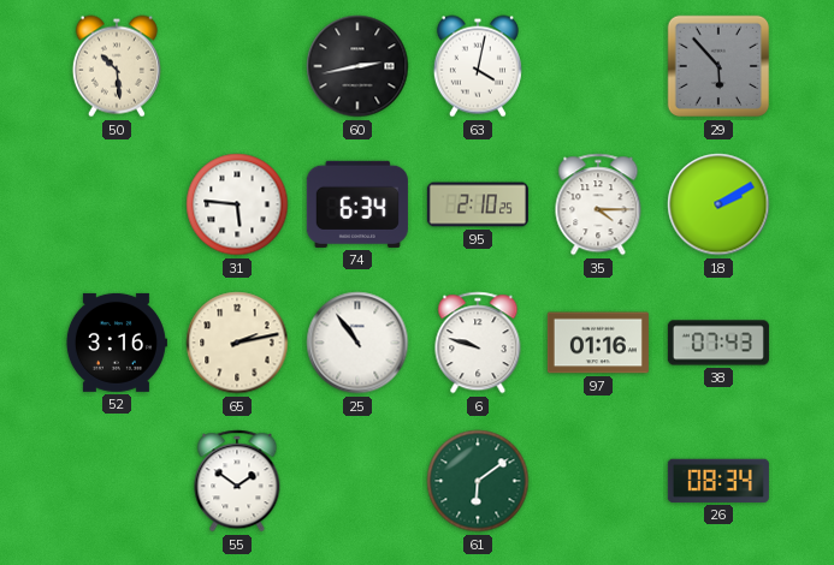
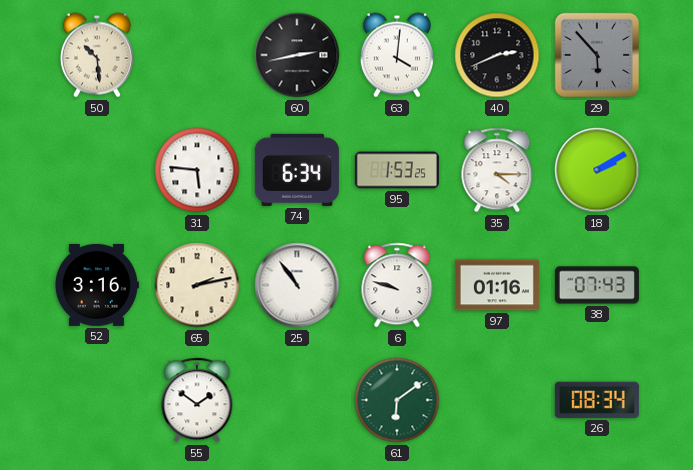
63: 4:02 -> 4:01
40: none -> 2:41
95: 2:10 -> 1:53
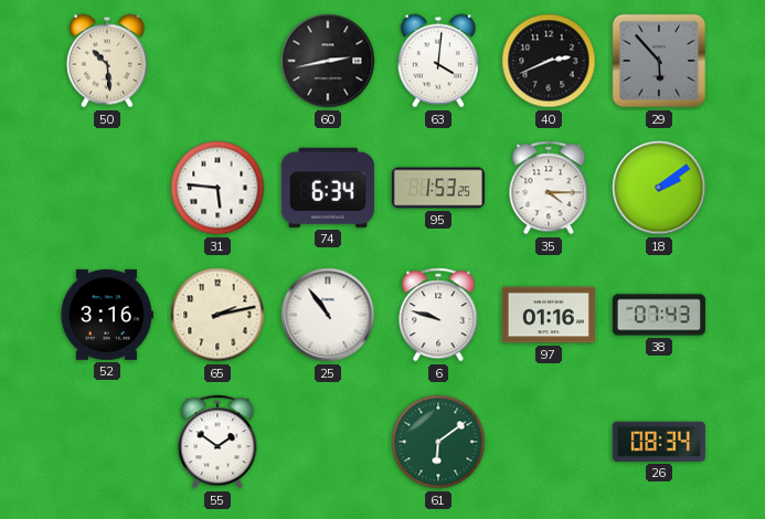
18: 2:10 -> 2:09
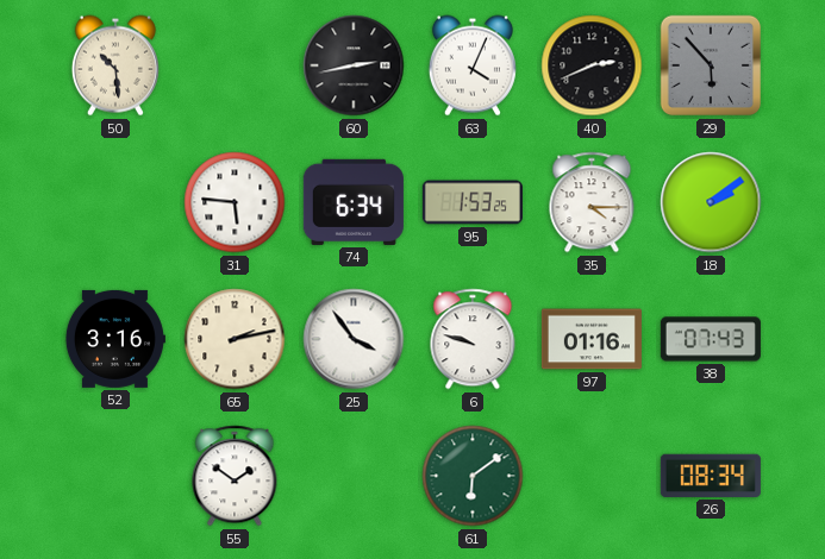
63: 4:01 -> 4:04
25: 10:54 -> 3:54
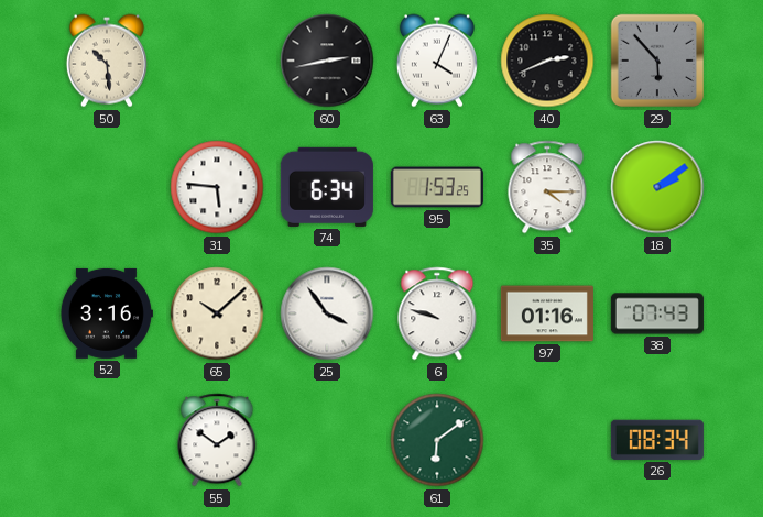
65: 2:13 -> 10:08
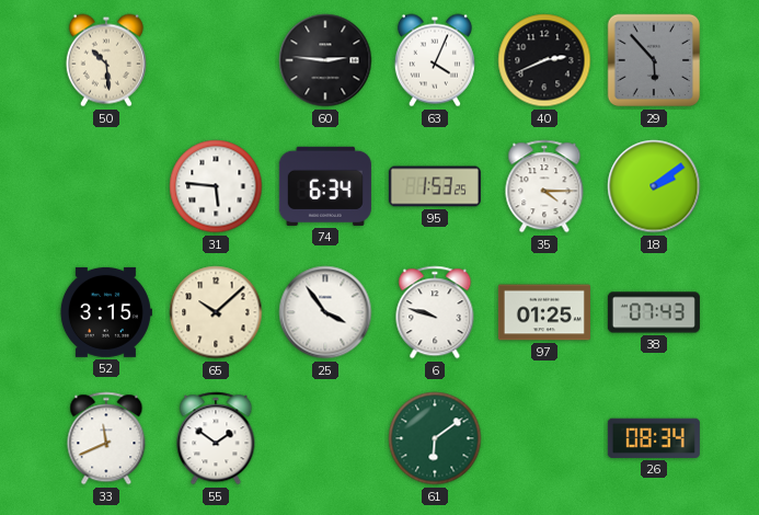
60: 2:43 -> 2:46
52: 3:16 -> 3:15
97: 01:16 -> 01:25
33: none -> 11:41
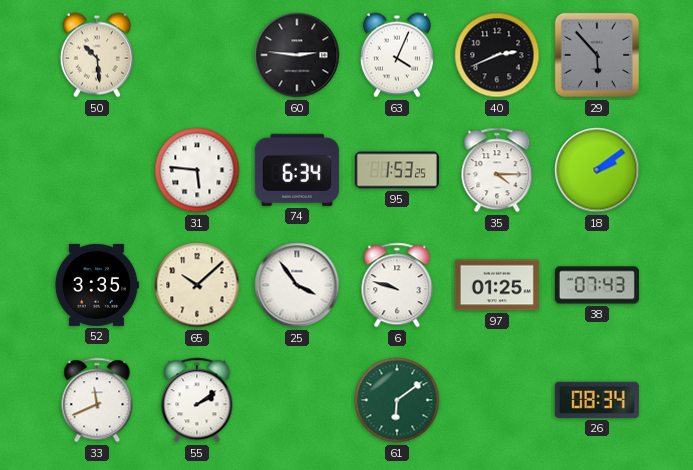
52: 3:15 -> 3:35
55: 1:51 -> 2:09
